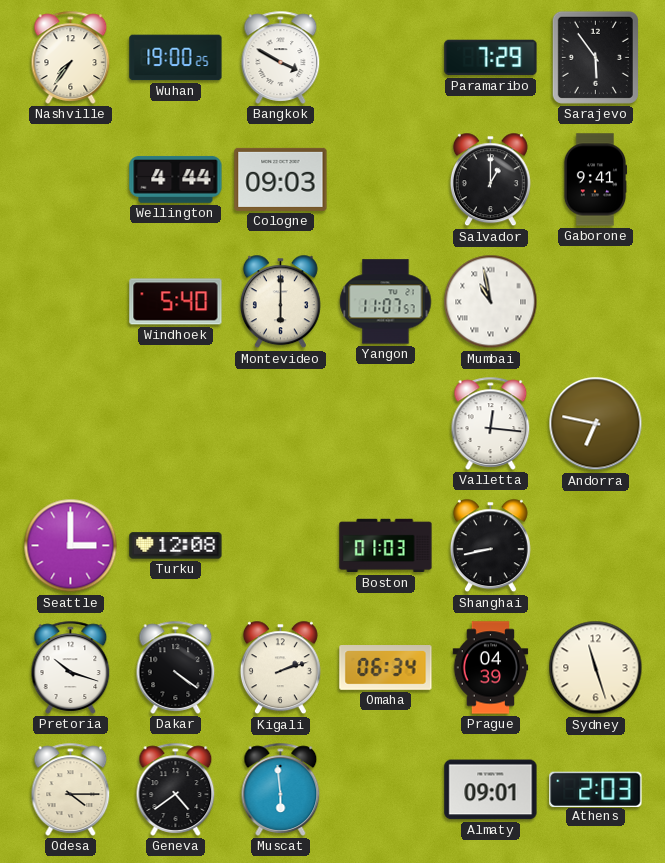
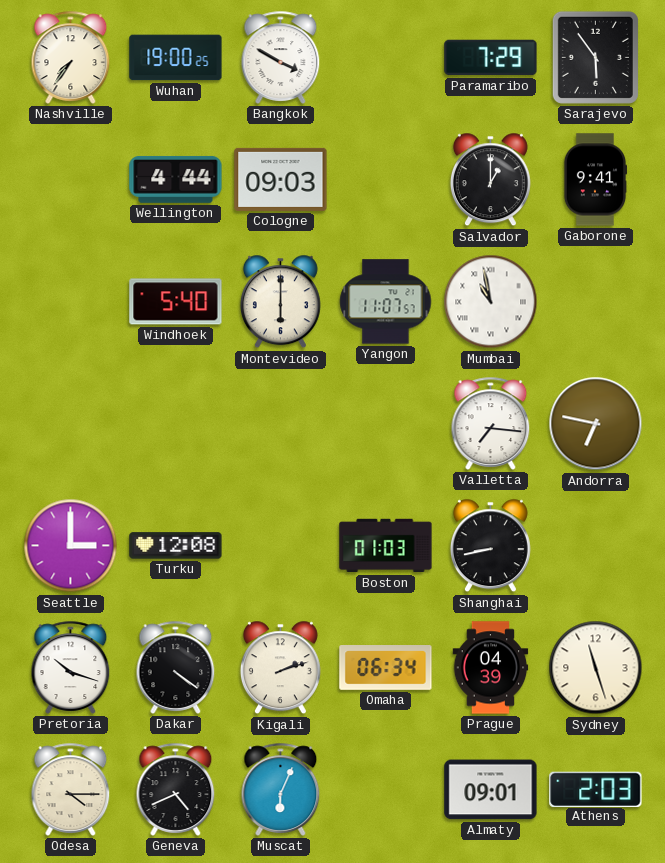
Valletta: 12:16 -> 7:16
Geneva: 4:39 -> 4:41
Muscat: 5:59 -> 6:04
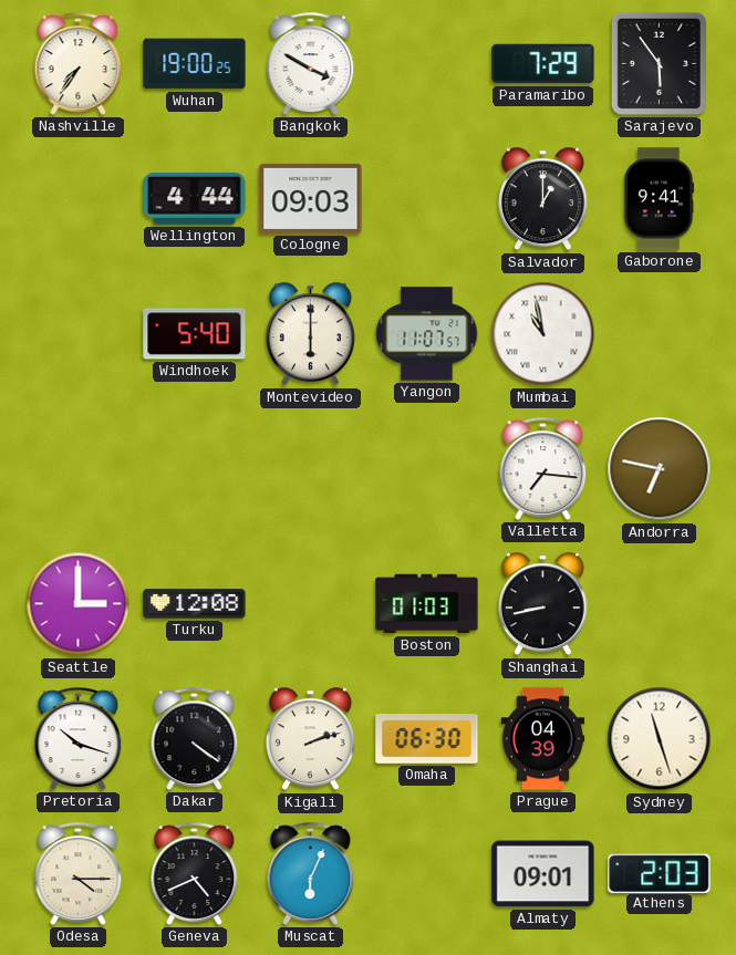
Omaha: 06:34 -> 06:30
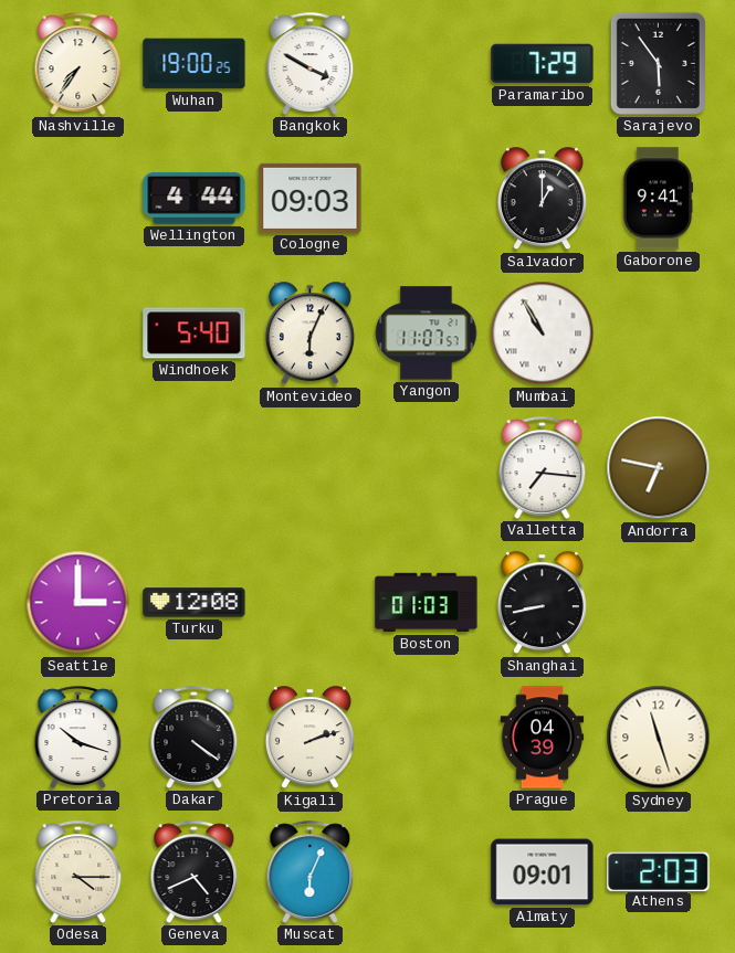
Montevideo: 6:00 -> 6:04
Mumbai: 10:58 -> 10:55
Omaha: 06:30 -> none
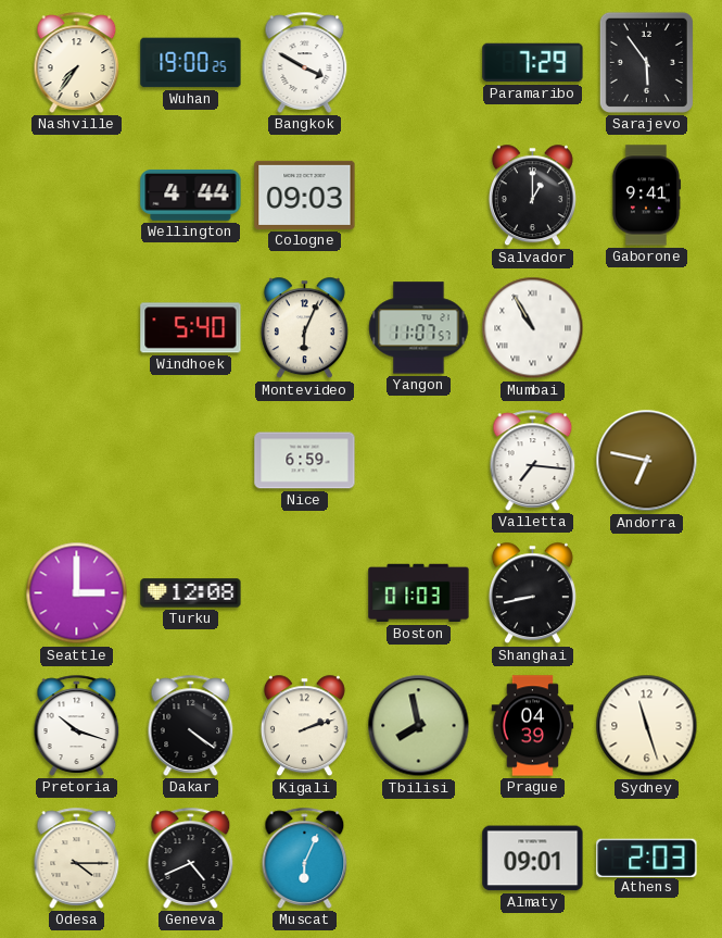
Nice: none -> 6:59
Tbilisi: none -> 7:58
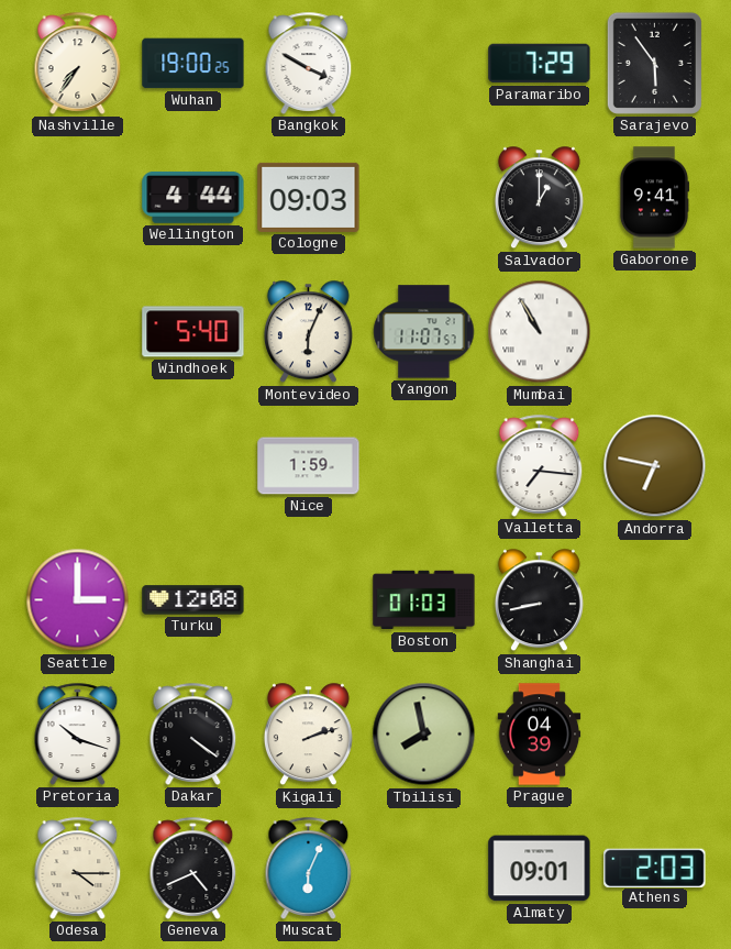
Nice: 6:59 -> 1:59
Sydney: 11:27 -> none
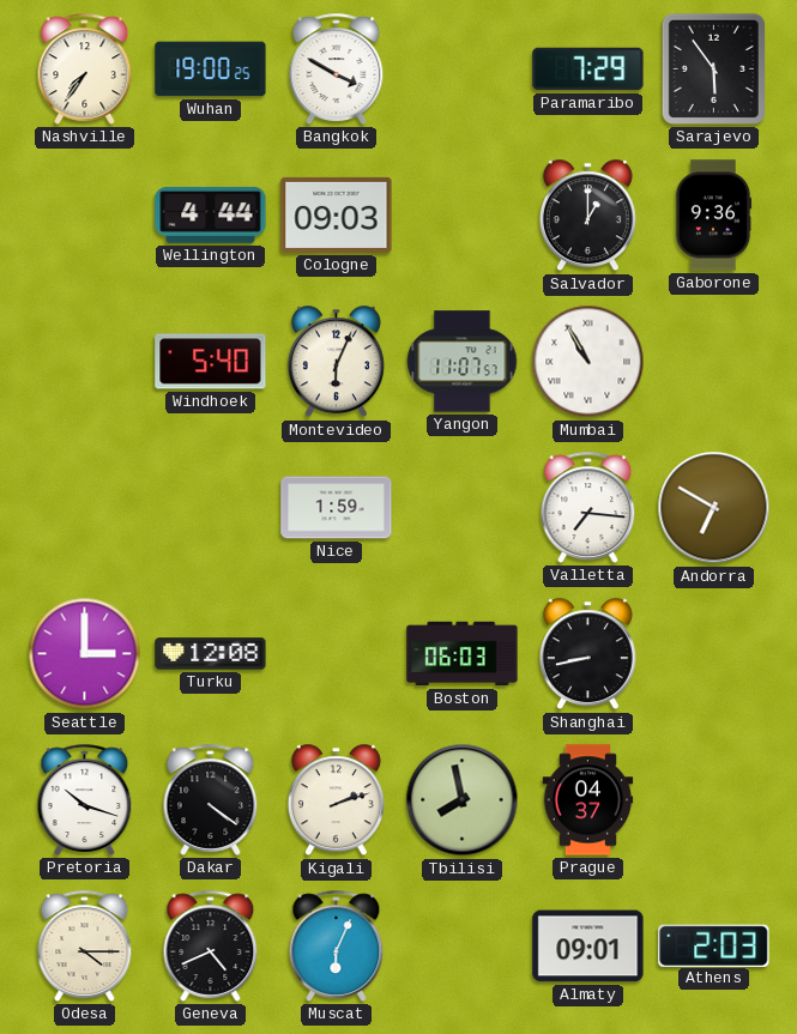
Gaborone: 9:41 -> 9:36
Andorra: 6:47 -> 6:50
Boston: 01:03 -> 06:03
Prague: 04:39 -> 04:37
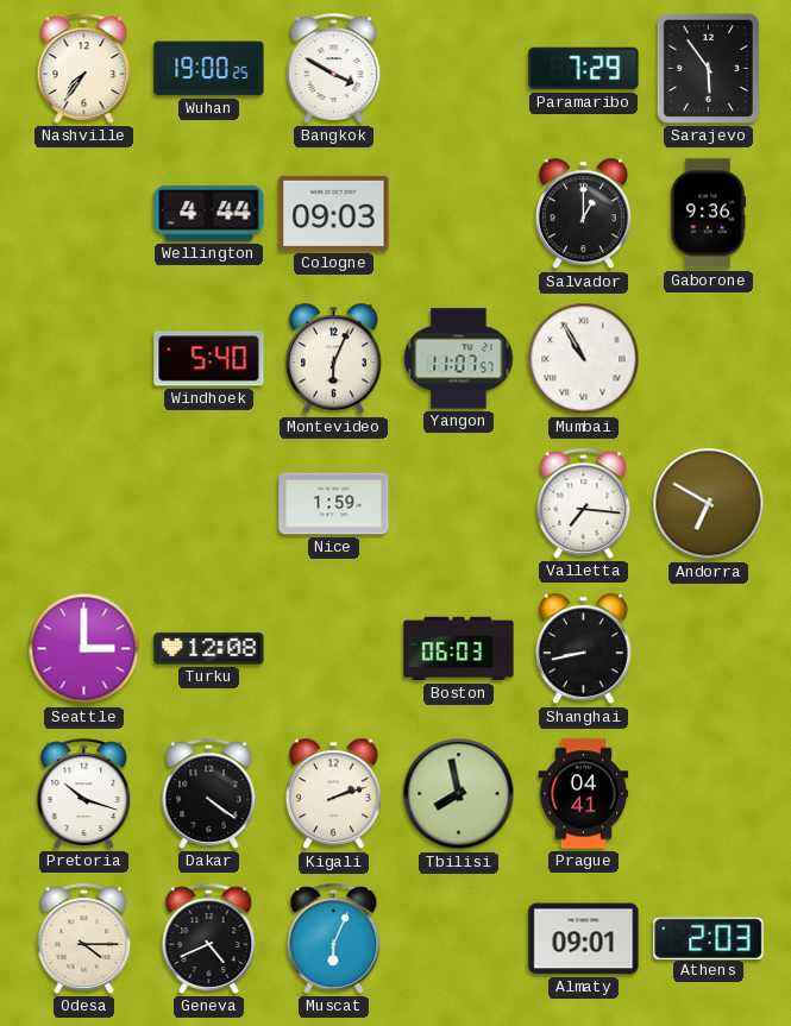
Prague: 04:37 -> 04:41
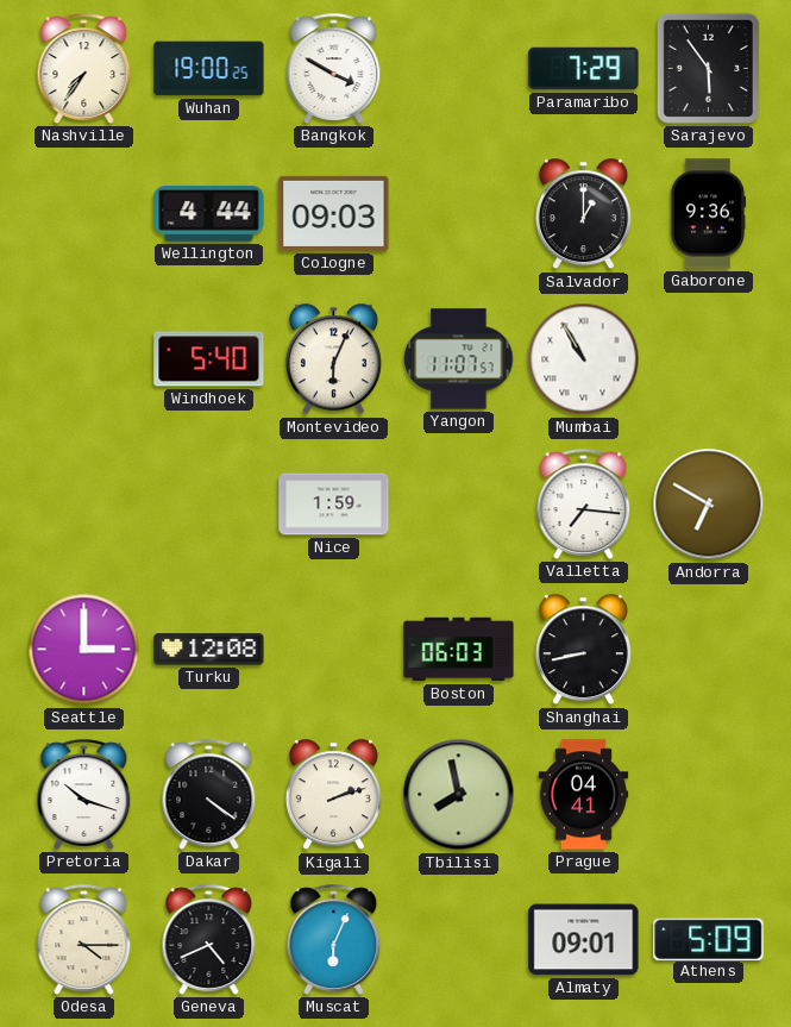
Athens: 2:03 -> 5:09
